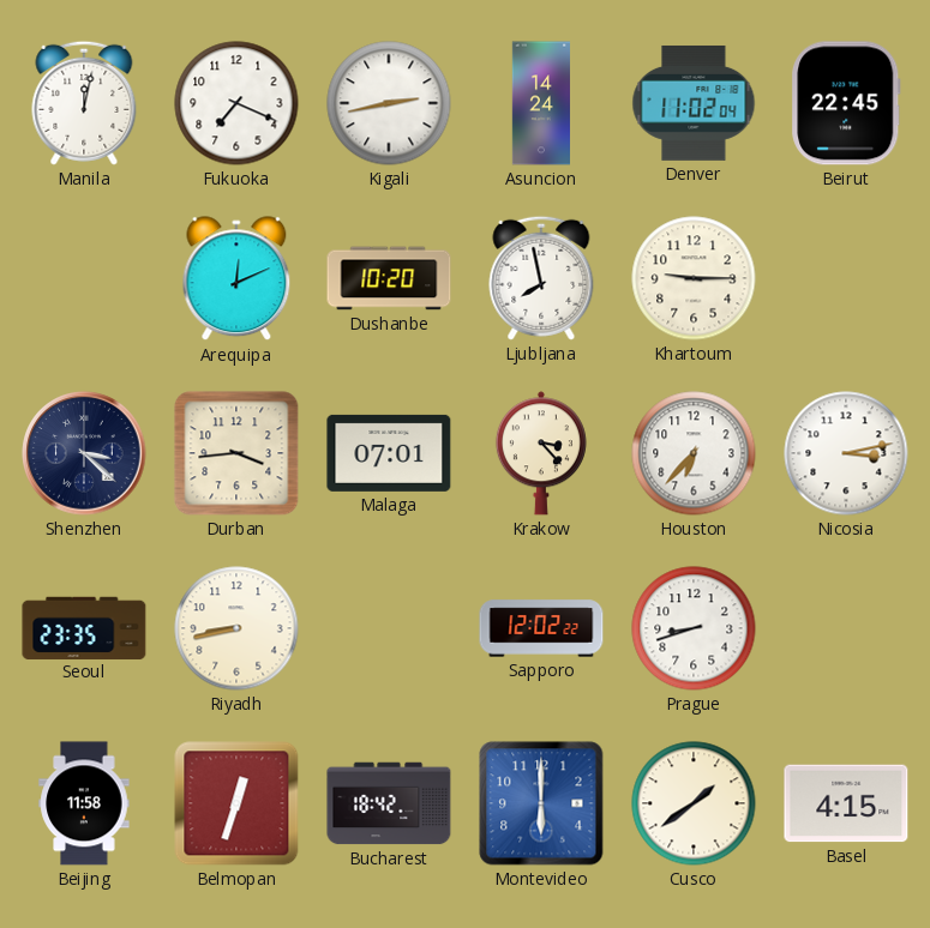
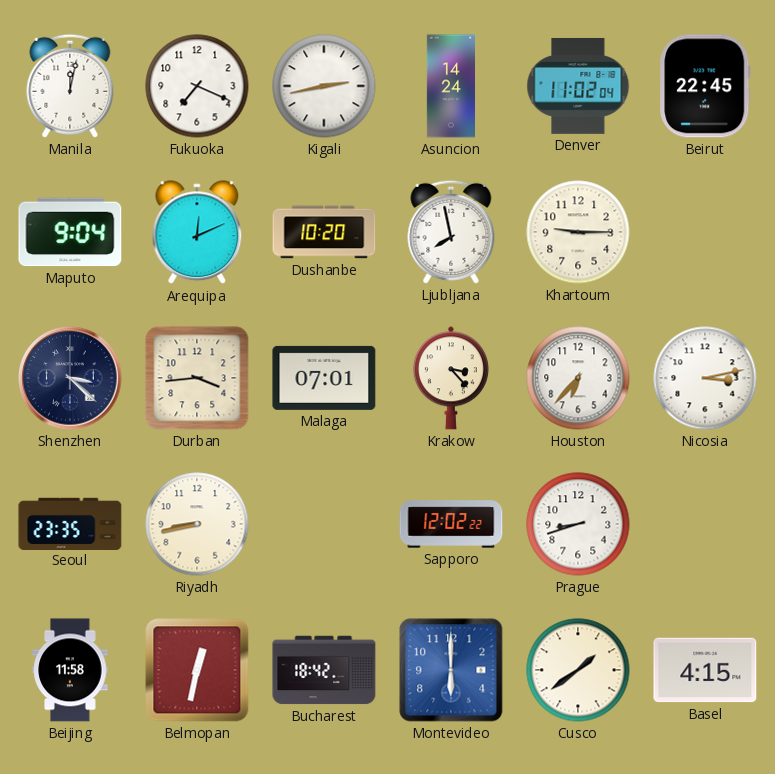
Maputo: none -> 9:04
Belmopan: 12:33 -> 12:32
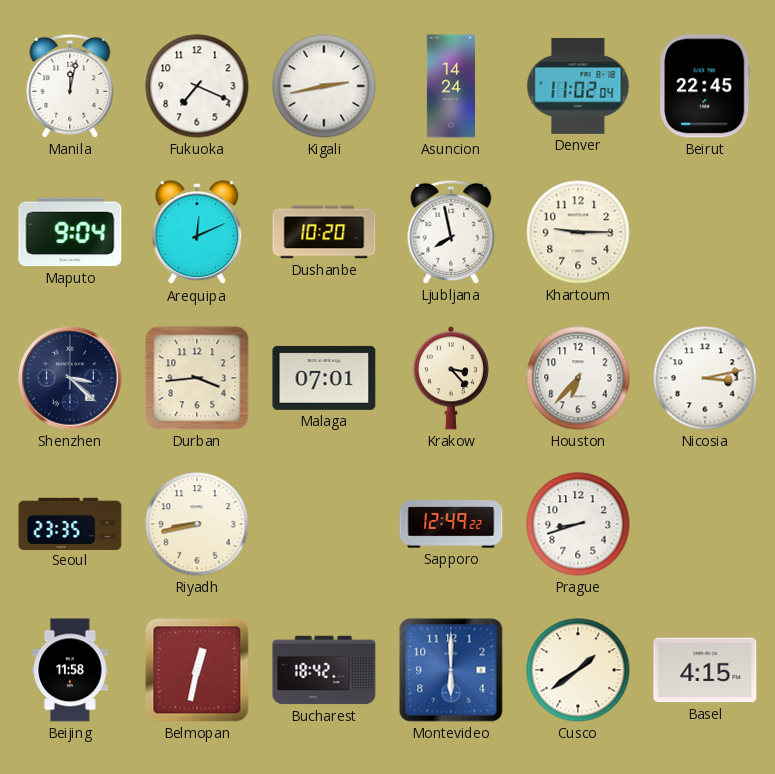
Sapporo: 12:02 -> 12:49
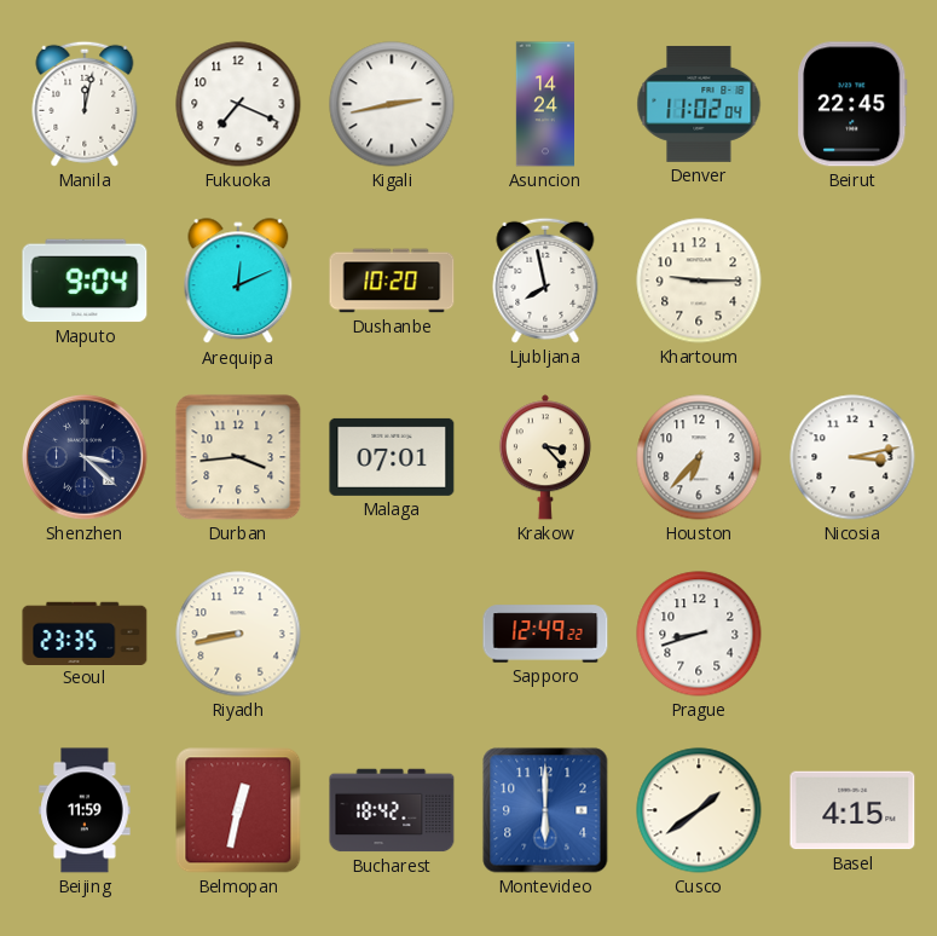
Beijing: 11:58 -> 11:59
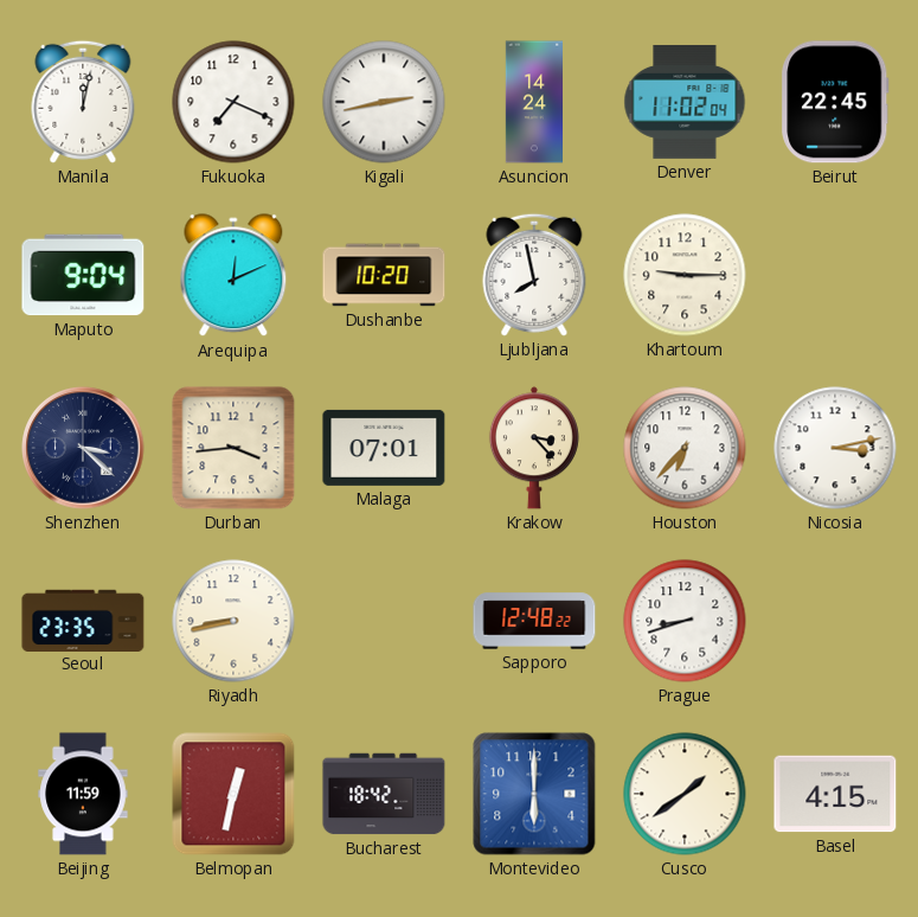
Sapporo: 12:49 -> 12:48
